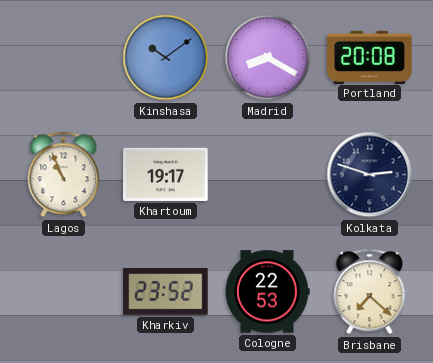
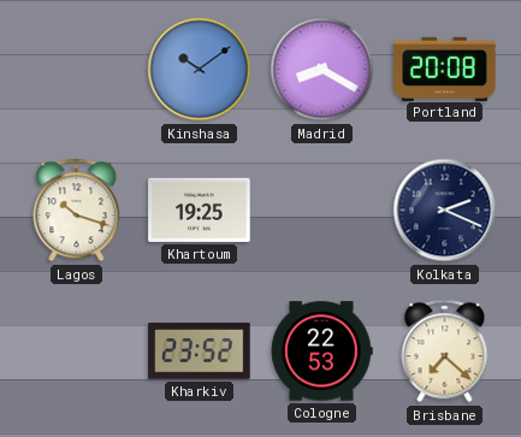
Lagos: 10:56 -> 10:18
Khartoum: 19:17 -> 19:25
Kolkata: 2:48 -> 2:19
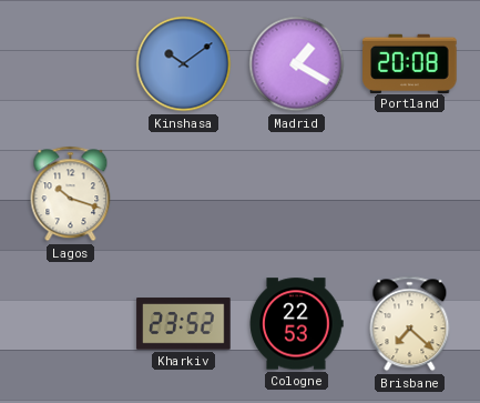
Madrid: 8:20 -> 1:20
Khartoum: 19:25 -> none
Kolkata: 2:19 -> none
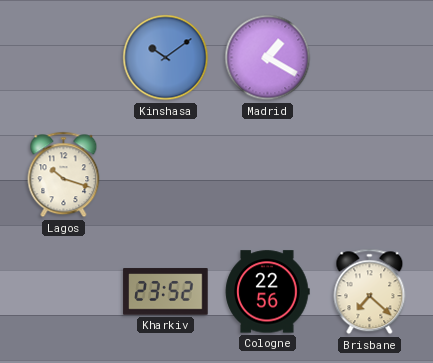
Portland: 20:08 -> none
Cologne: 22:53 -> 22:56
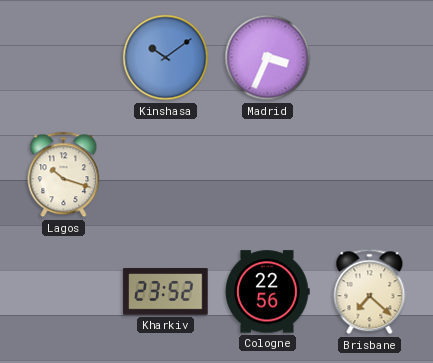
Madrid: 1:20 -> 3:34
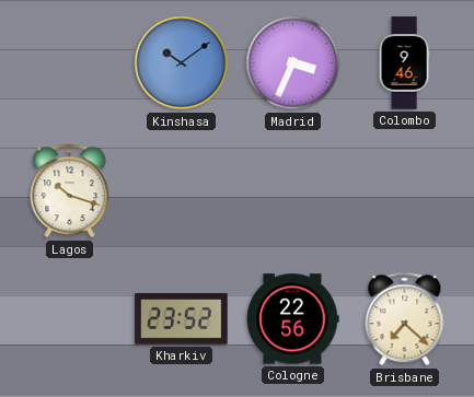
Colombo: none -> 9:46
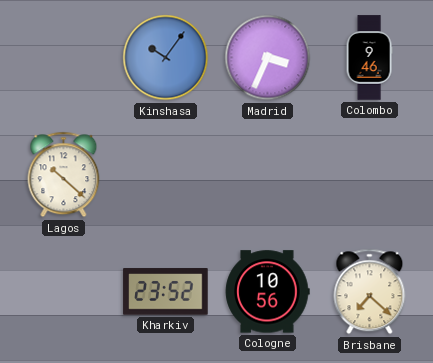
Kinshasa: 10:09 -> 10:06
Lagos: 10:18 -> 10:22
Cologne: 22:56 -> 10:56
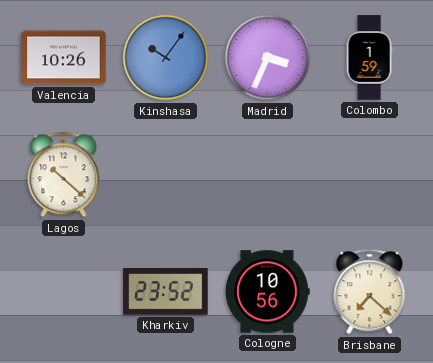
Valencia: none -> 10:26
Colombo: 9:46 -> 1:59
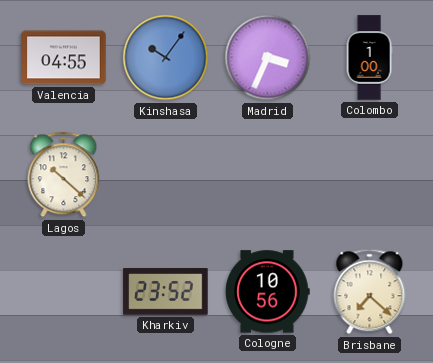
Valencia: 10:26 -> 04:55
Colombo: 1:59 -> 1:00
